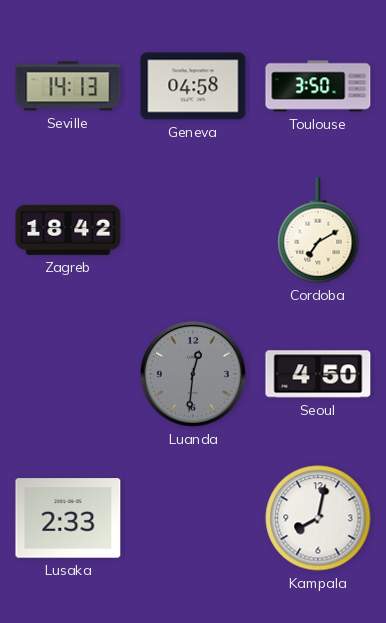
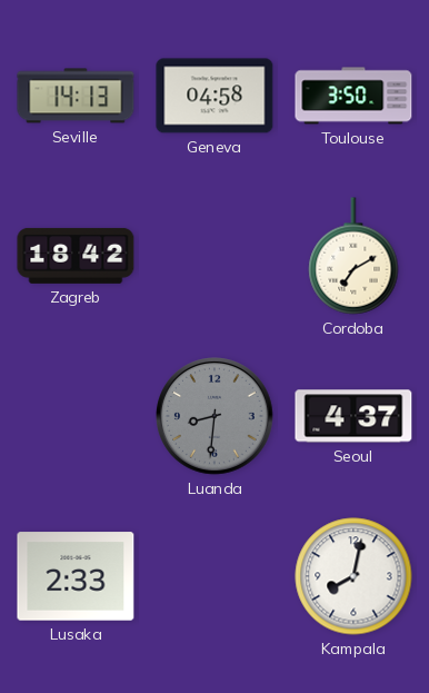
Luanda: 12:31 -> 8:31
Seoul: 4:50 -> 4:37
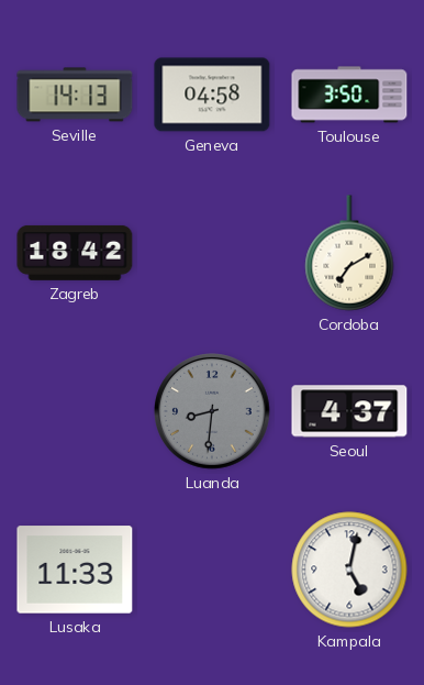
Lusaka: 2:33 -> 11:33
Kampala: 8:02 -> 5:02
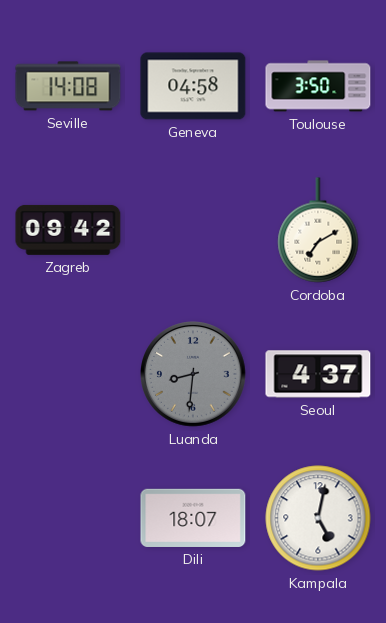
Seville: 14:13 -> 14:08
Zagreb: 18:42 -> 09:42
Lusaka: 11:33 -> none
Dili: none -> 18:07
